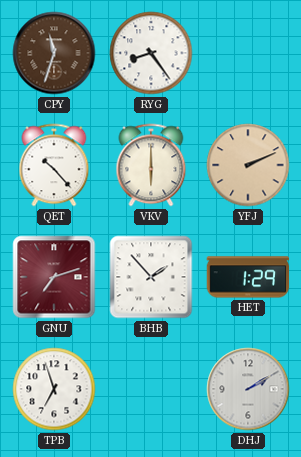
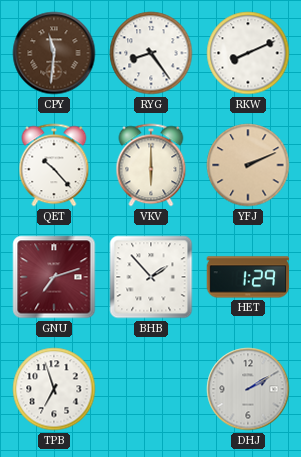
CPY: 11:33 -> 11:31
RKW: none -> 8:11
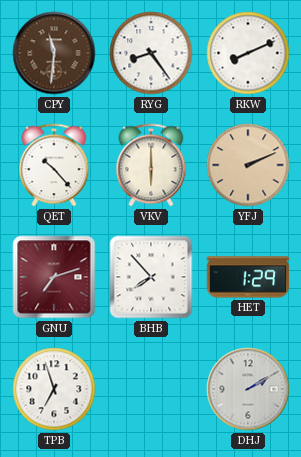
BHB: 1:53 -> 7:53
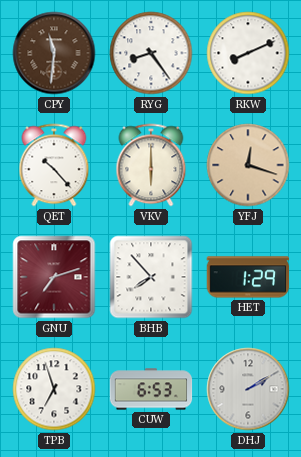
YFJ: 2:11 -> 12:18
CUW: none -> 6:53
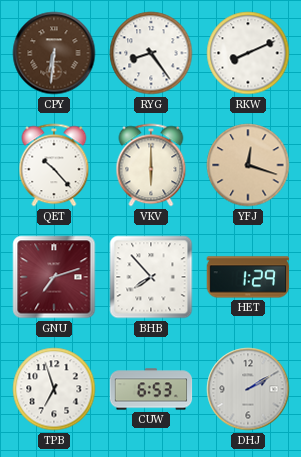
CPY: 11:31 -> 6:31
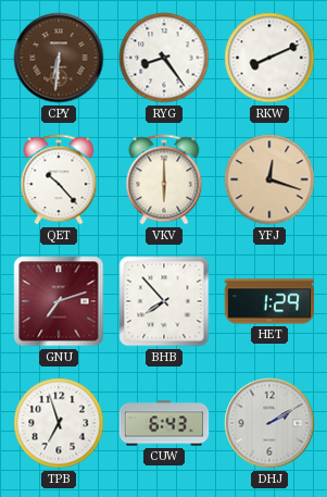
CUW: 6:53 -> 6:43
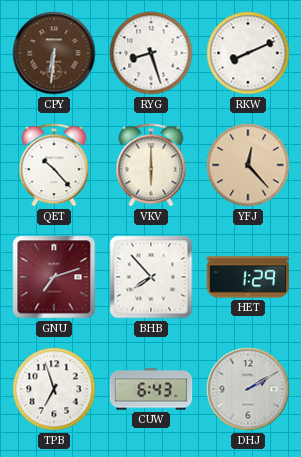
RYG: 8:24 -> 8:27
YFJ: 12:18 -> 12:23
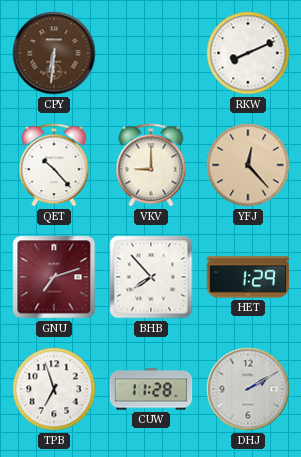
RYG: 8:27 -> none
VKV: 6:00 -> 9:00
CUW: 6:43 -> 11:28
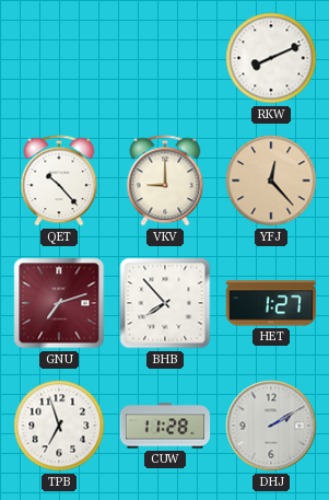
CPY: 6:31 -> none
HET: 1:29 -> 1:27
